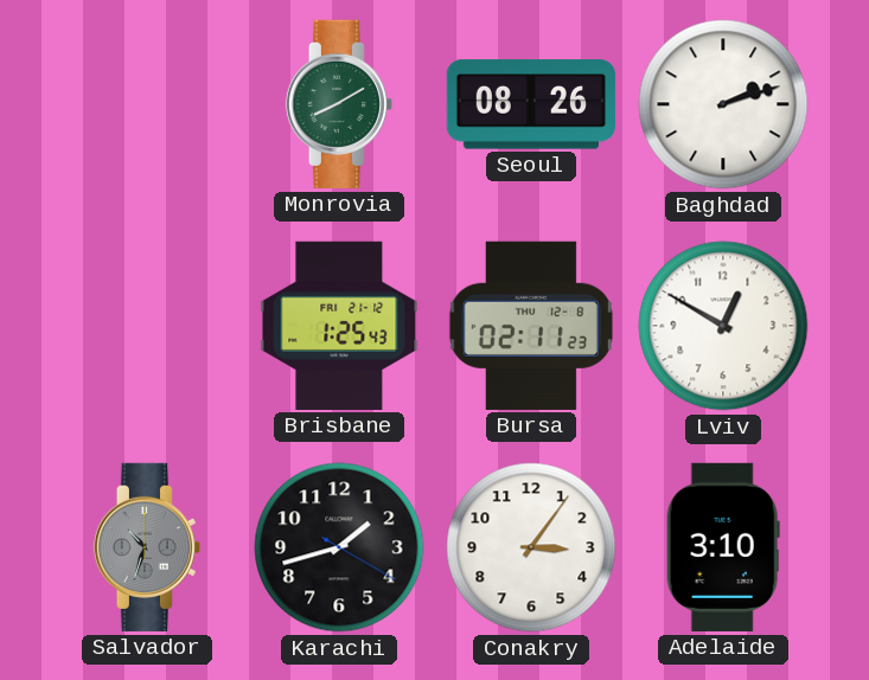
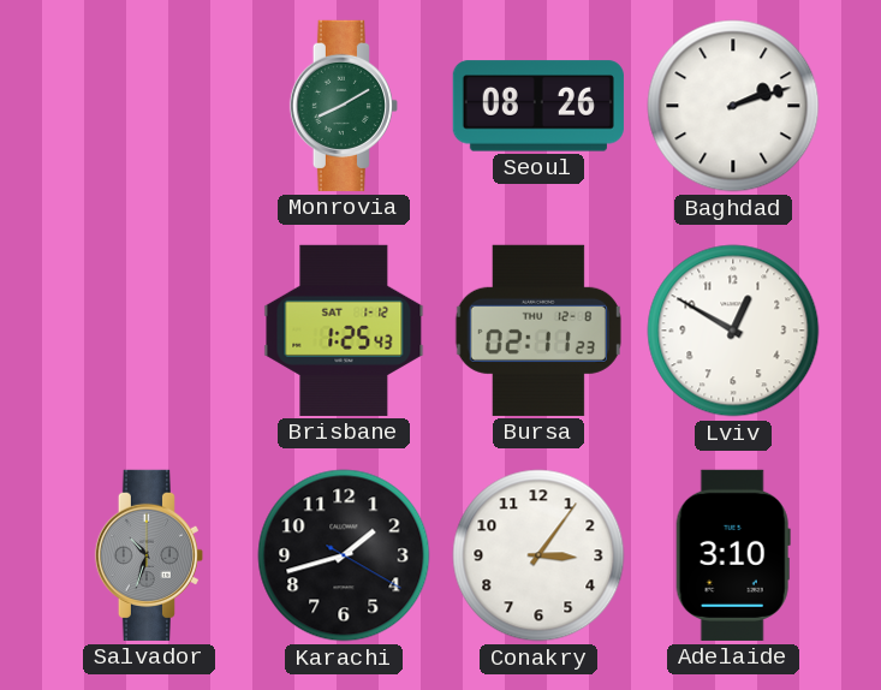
Brisbane date: FRI 21-12 -> SAT 1-12
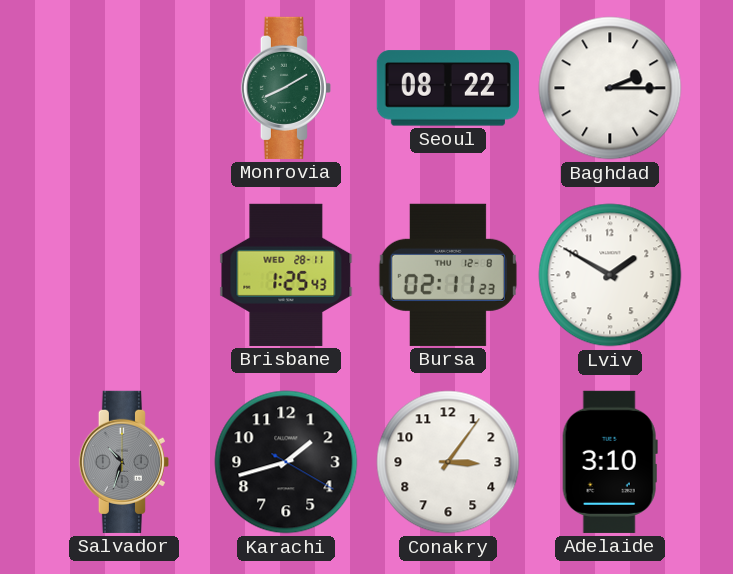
Seoul: 08:26 -> 08:22
Baghdad: 2:12 -> 2:15
Brisbane date: SAT 1-12 -> WED 28-11
Lviv: 12:50 -> 1:50
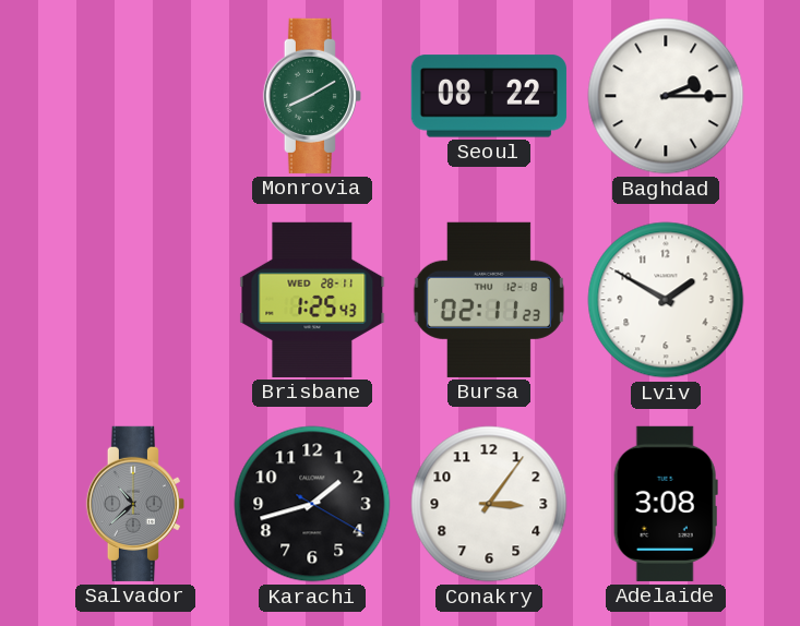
Salvador: 10:33 -> 10:38
Adelaide: 3:10 -> 3:08
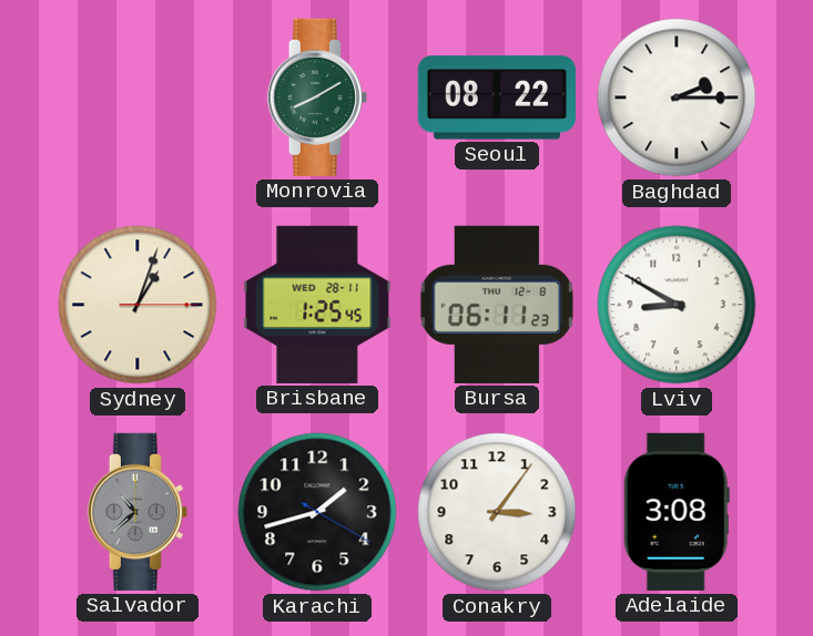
Sydney: none -> 1:03
Brisbane: 1:25:43 -> 1:25:45
Bursa: 02:11 -> 06:11
Lviv: 1:50 -> 8:50
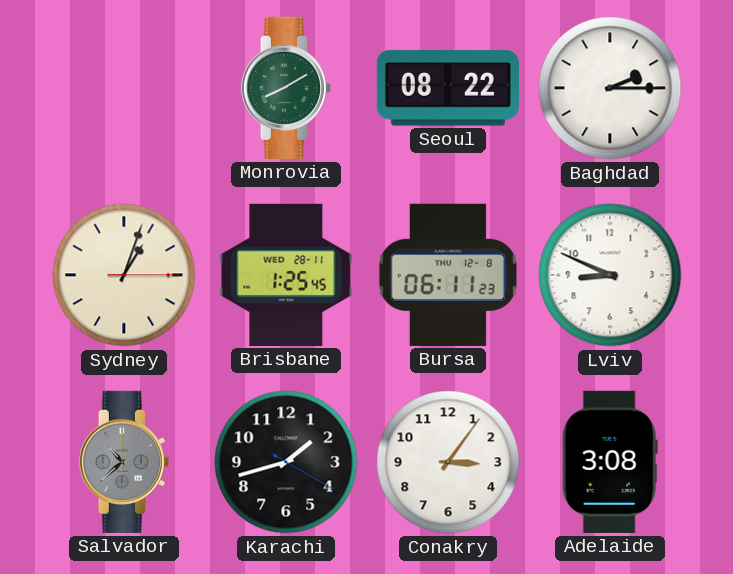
Lviv: 8:50 -> 8:49
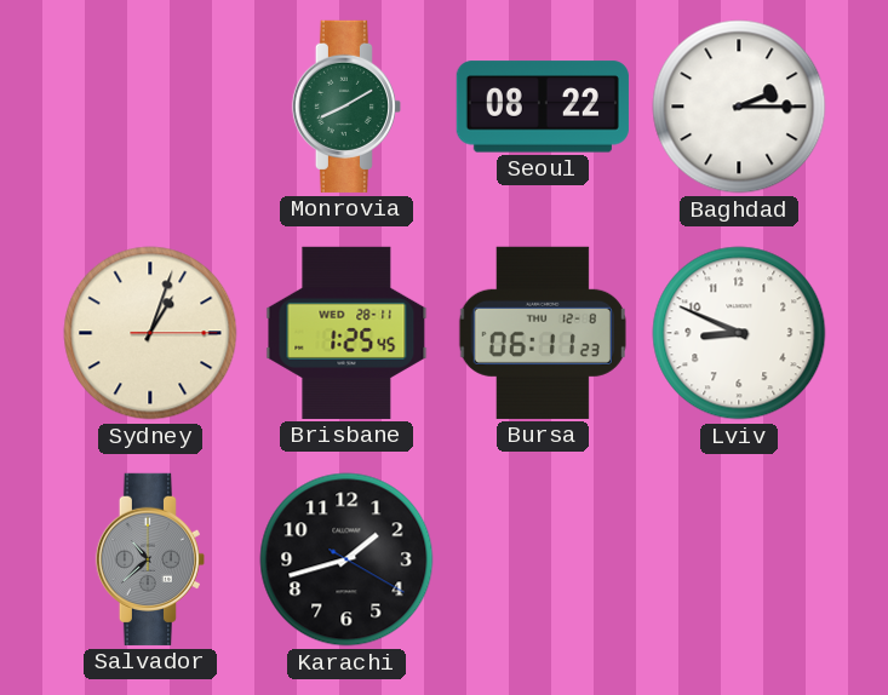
Conakry: 3:06 -> none
Adelaide: 3:08 -> none
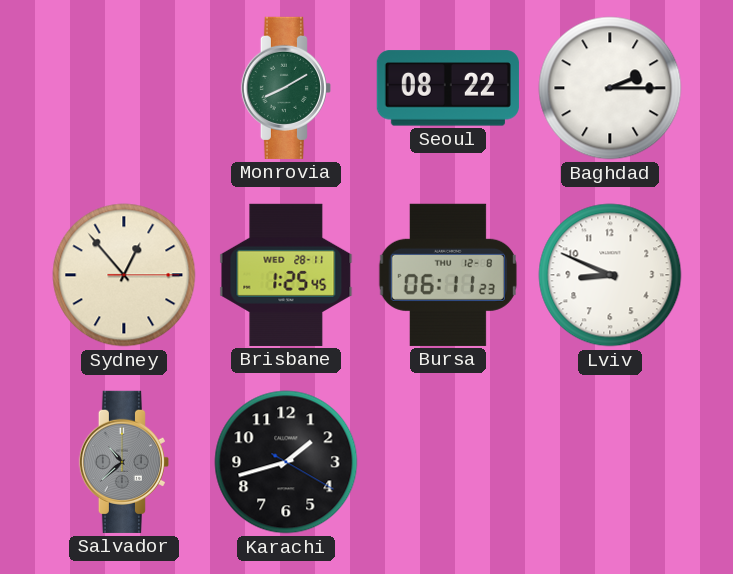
Sydney: 1:03 -> 12:53
